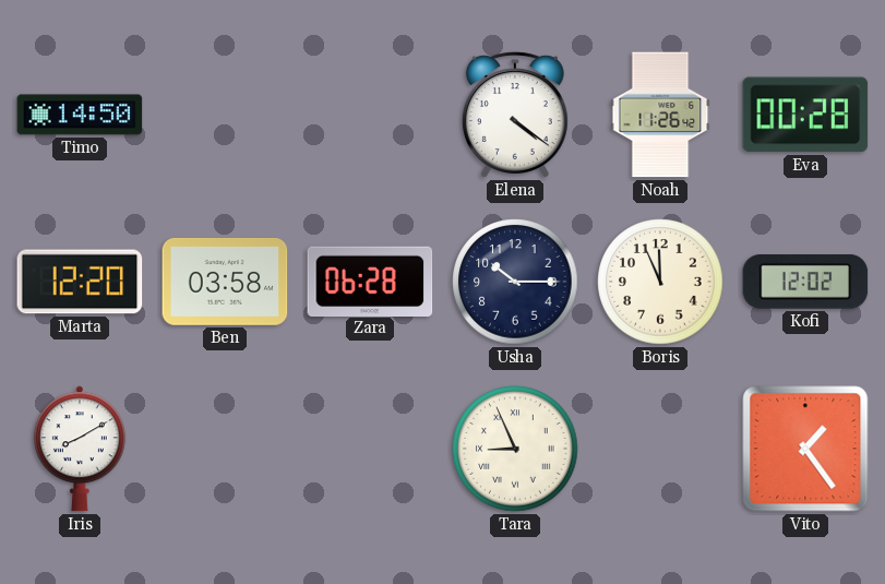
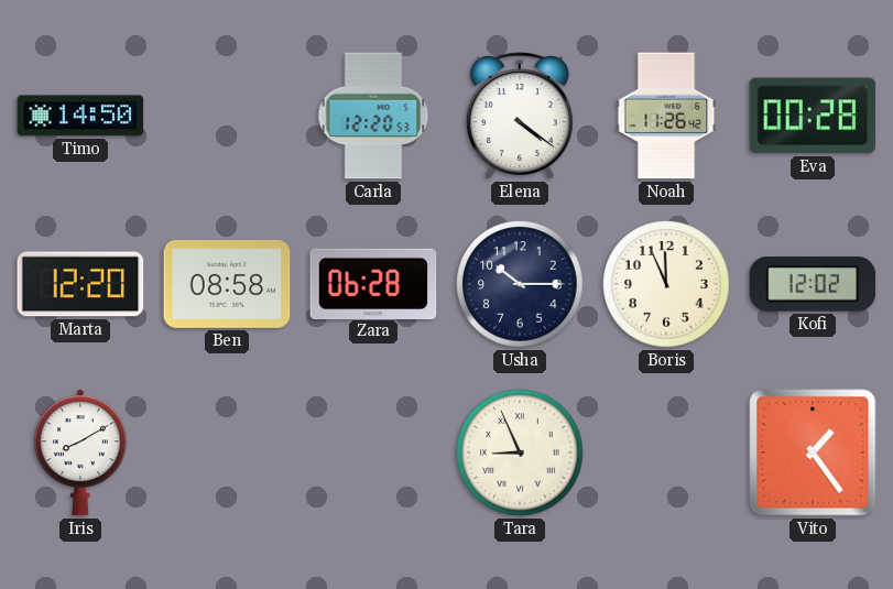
Carla: none -> 12:20
Ben: 03:58 -> 08:58
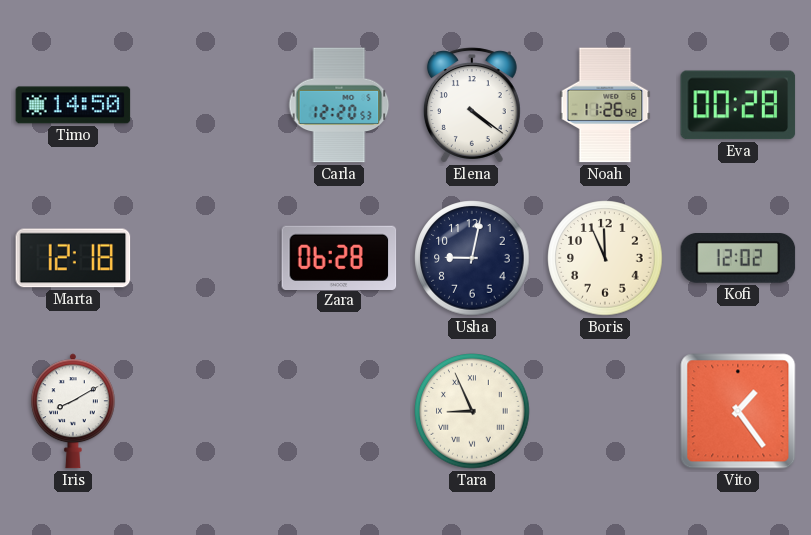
Marta: 12:20 -> 12:18
Ben: 08:58 -> none
Usha: 10:15 -> 9:02
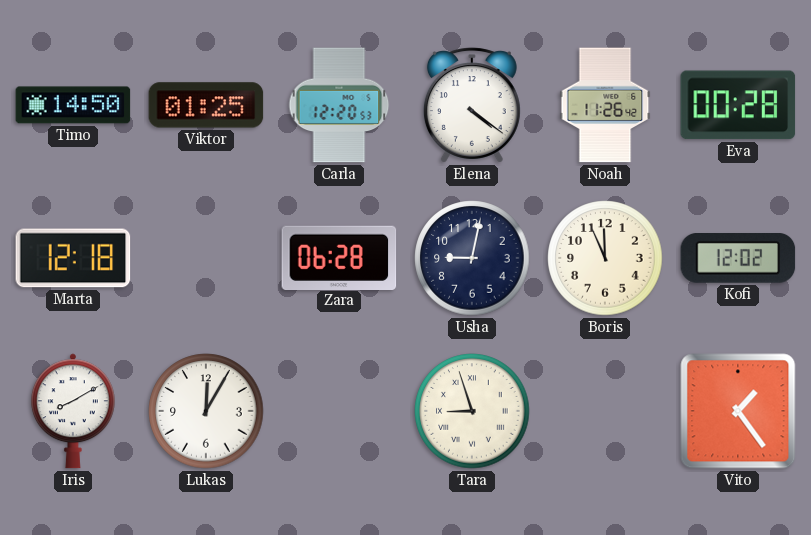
Viktor: none -> 01:25
Lukas: none -> 12:05
Tara: 8:56 -> 8:57
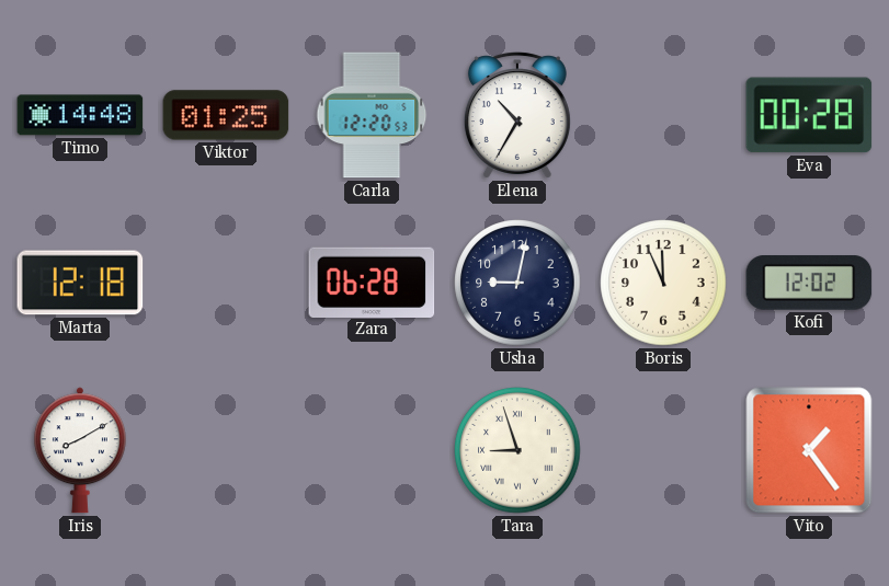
Timo: 14:50 -> 14:48
Elena: 4:21 -> 10:35
Noah: 11:26 -> none
Lukas: 12:05 -> none
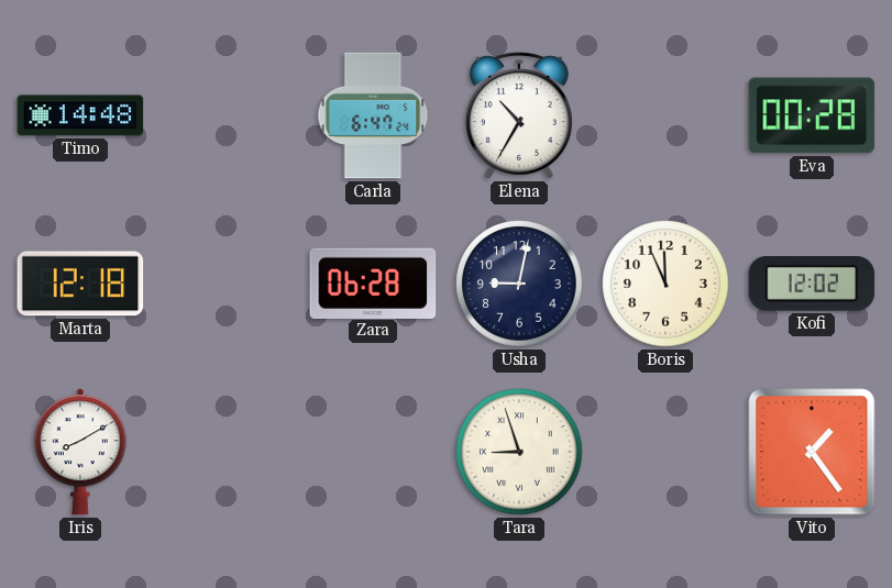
Viktor: 01:25 -> none
Carla: 12:20 -> 6:47
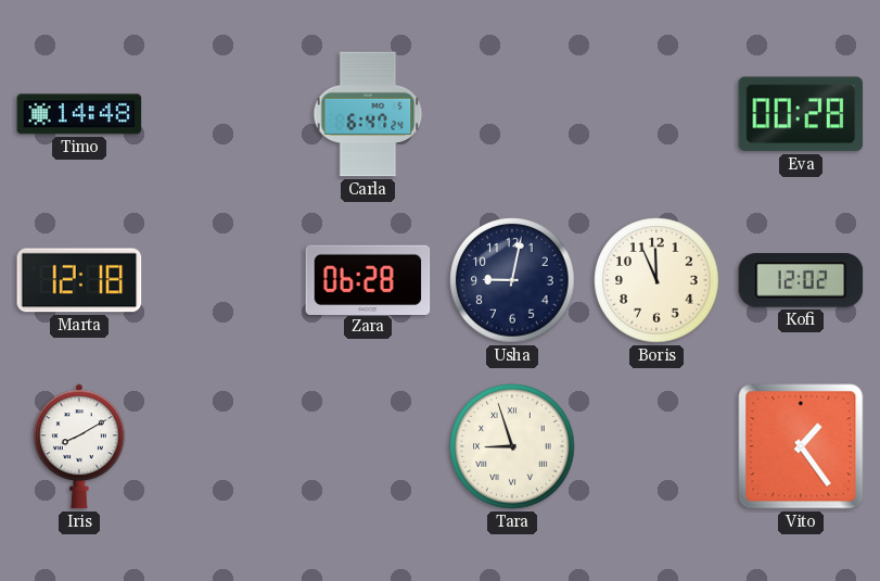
Elena: 10:35 -> none
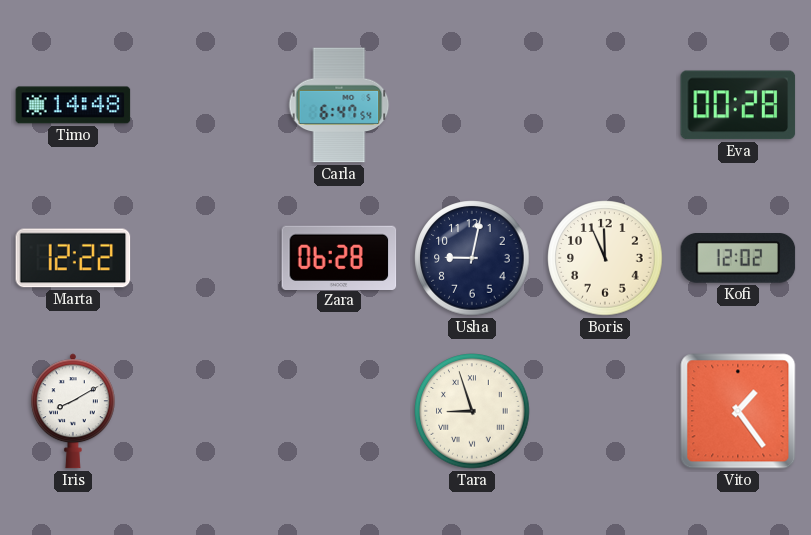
Carla: 6:47:24 -> 6:47:54
Marta: 12:18 -> 12:22
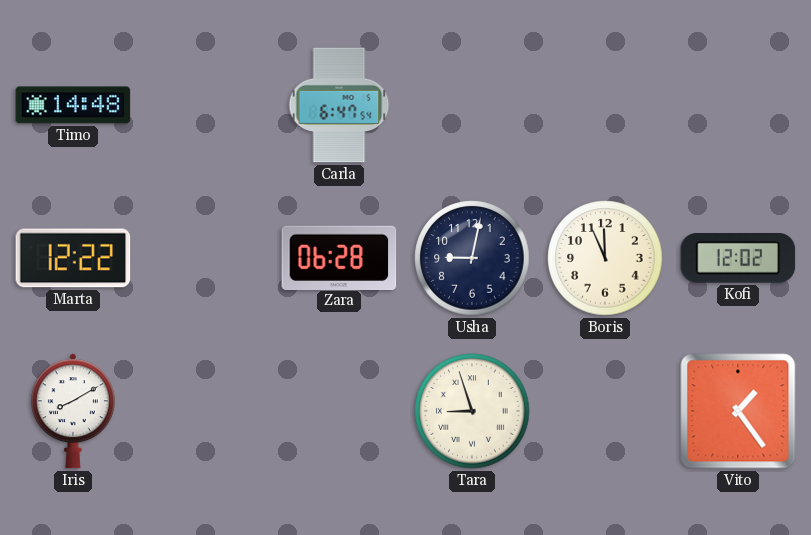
Eva: 00:28 -> none
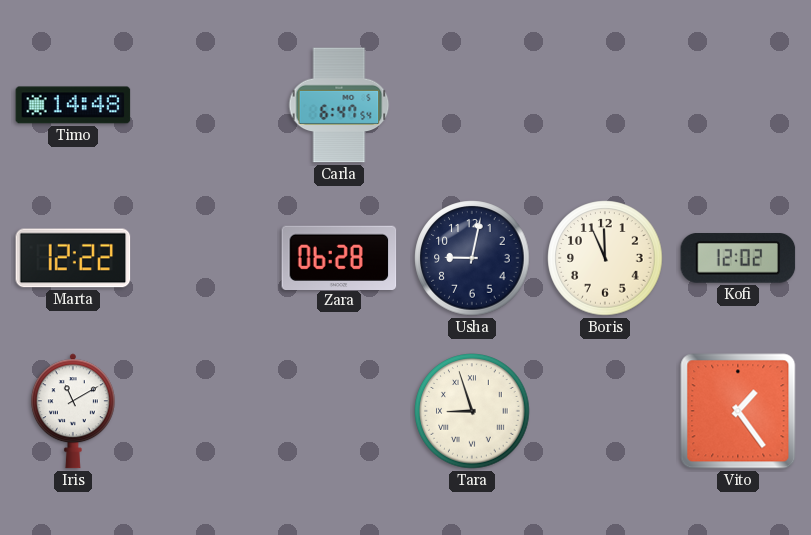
Iris: 8:10 -> 11:10
